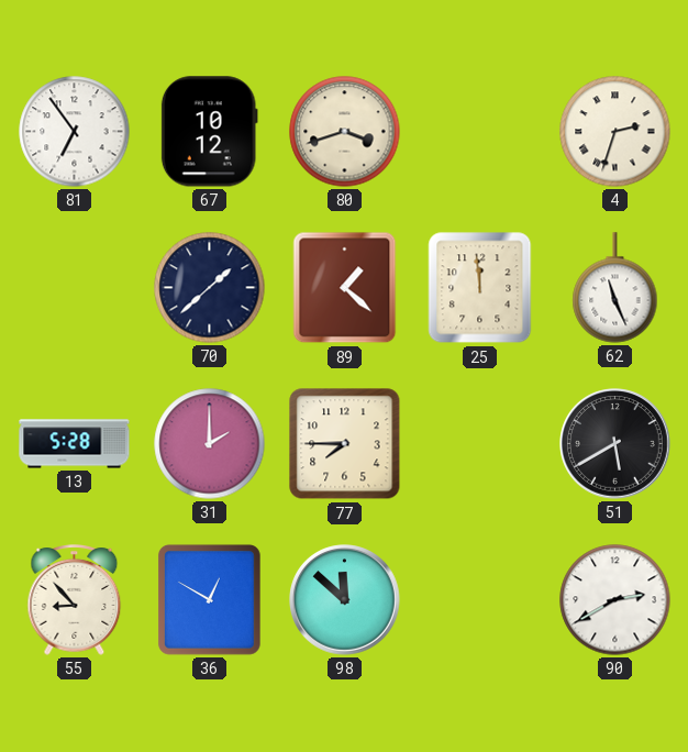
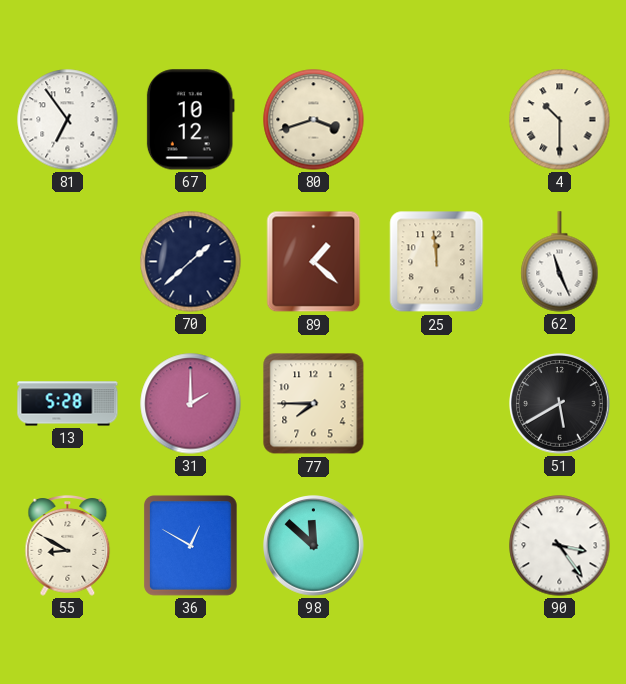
4: 2:33 -> 10:30
55: 8:53 -> 8:50
90: 2:40 -> 3:24
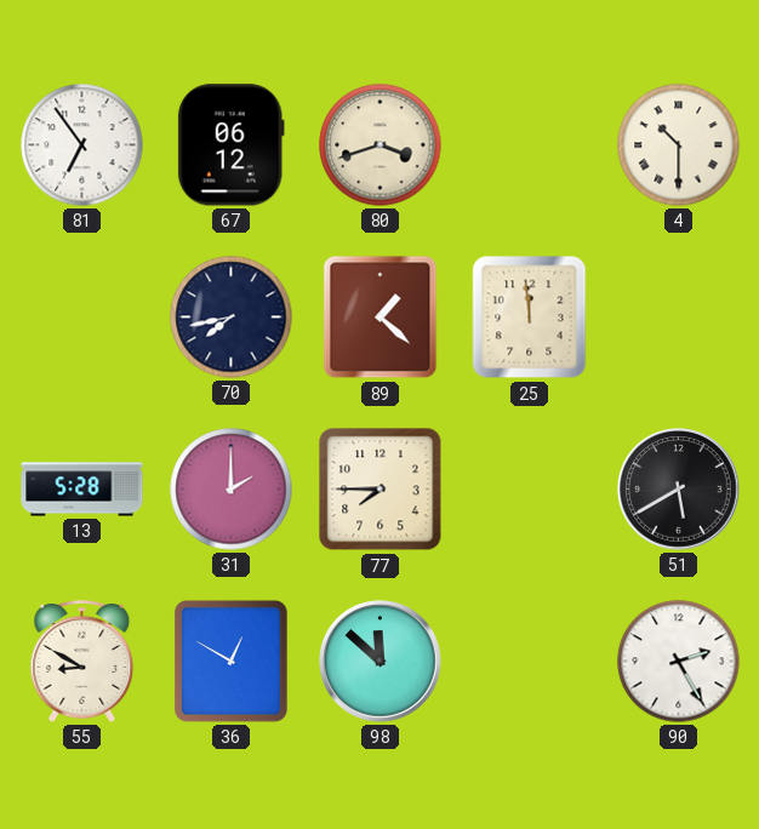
67: 10:12 -> 06:12
70: 1:38 -> 7:43
62: 11:26 -> none
90: 3:24 -> 2:25
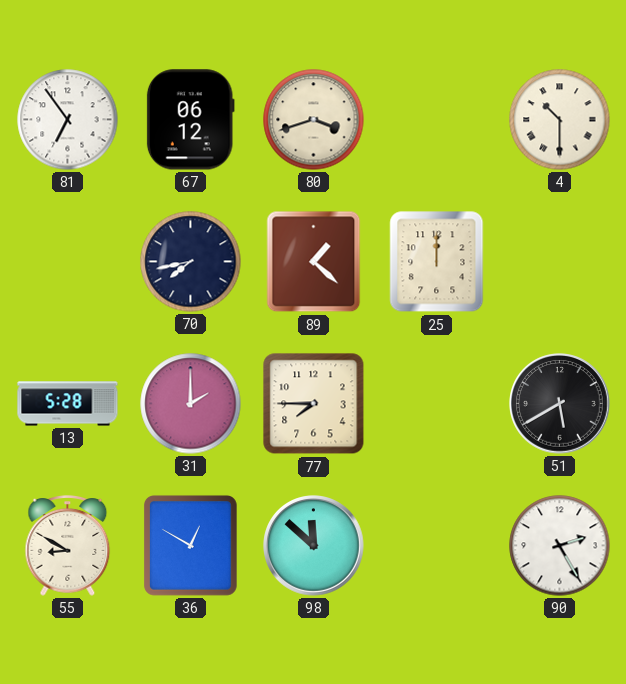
25: 11:59 -> 12:00
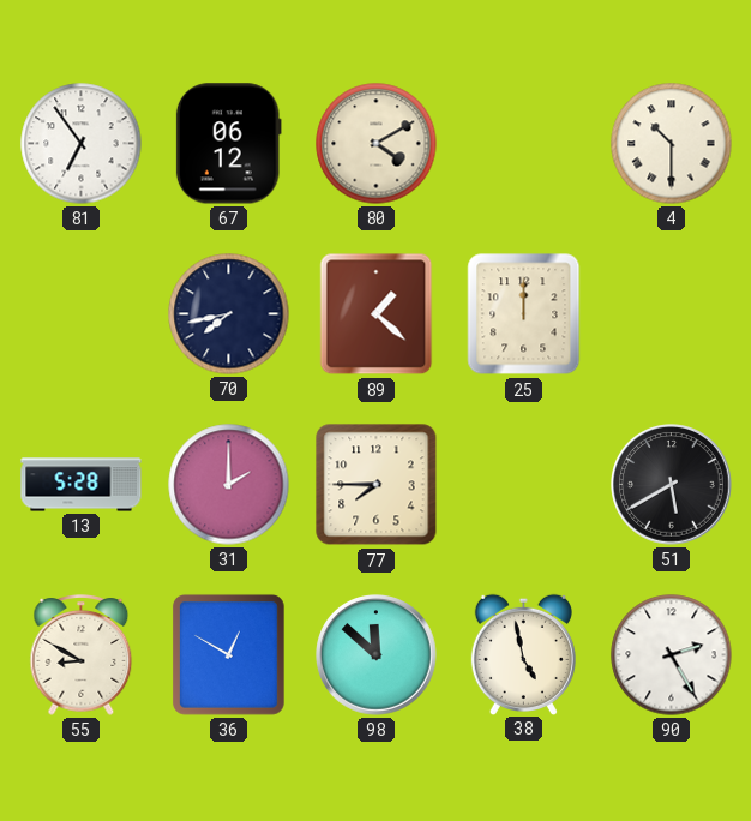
80: 3:42 -> 4:10
38: none -> 4:58
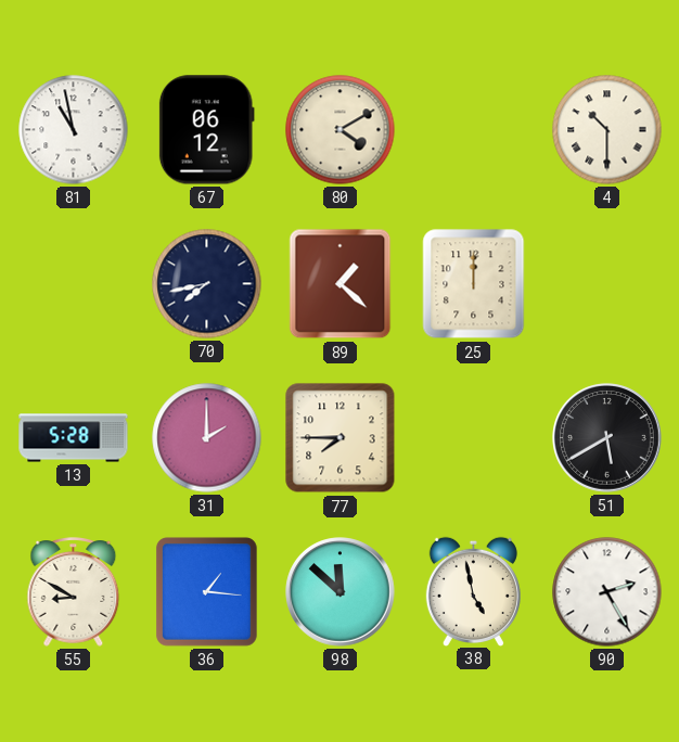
81: 6:54 -> 10:58
36: 12:50 -> 1:16
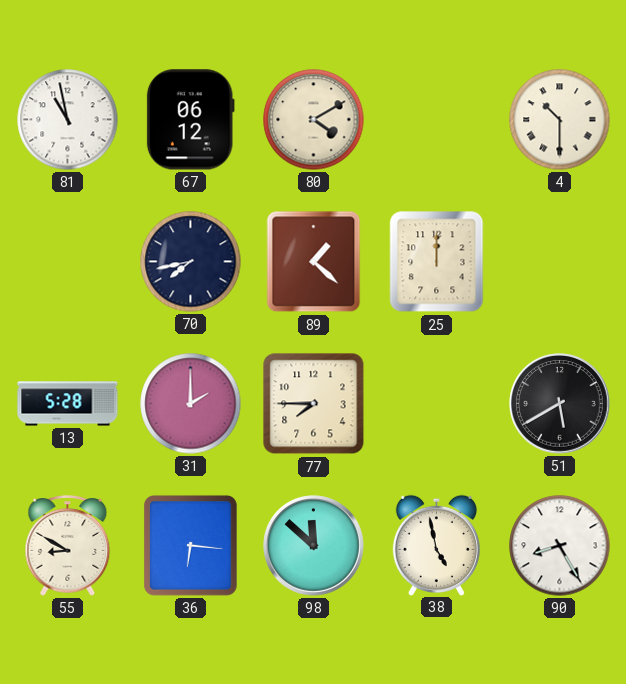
36: 1:16 -> 6:16
90: 2:25 -> 8:25
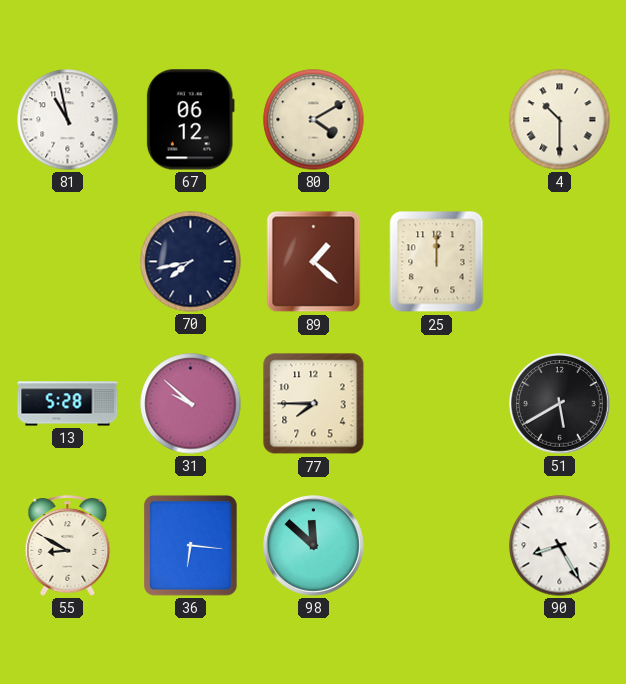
31: 2:00 -> 9:52
38: 4:58 -> none
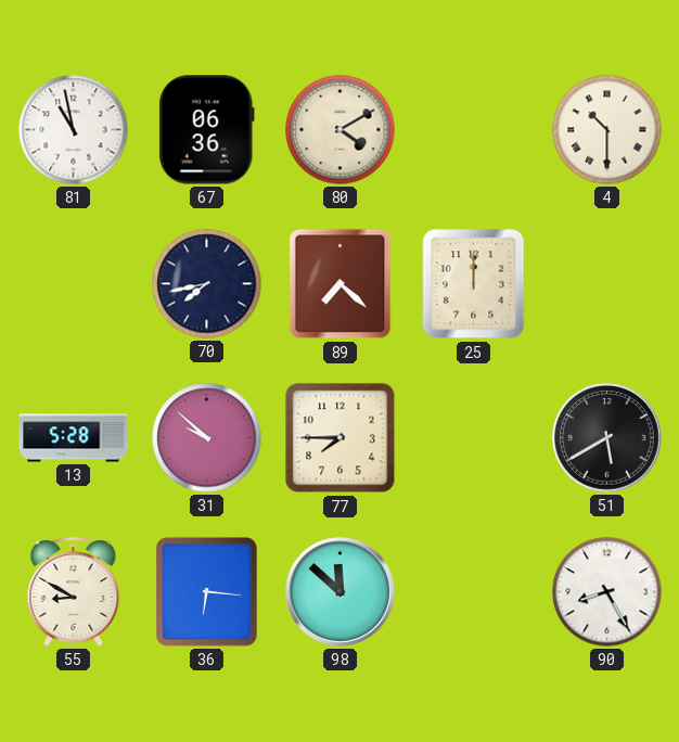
67: 06:12 -> 06:36
89: 1:22 -> 7:22
